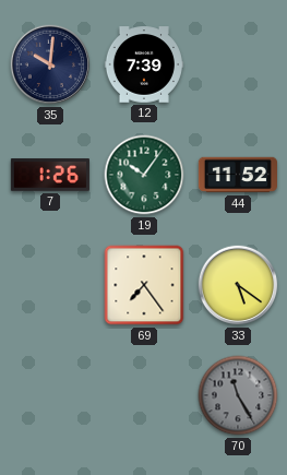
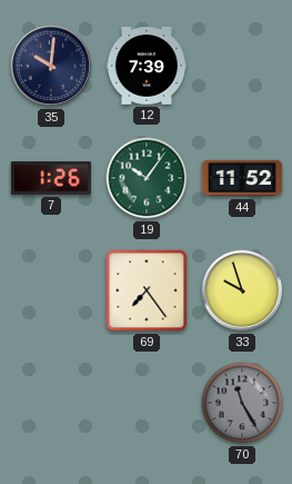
33: 5:21 -> 9:57
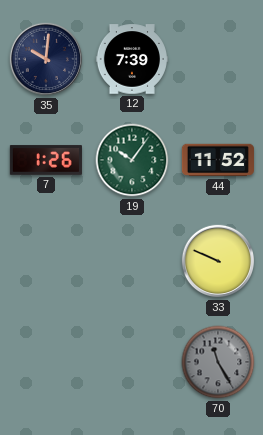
69: 7:24 -> none
33: 9:57 -> 9:49
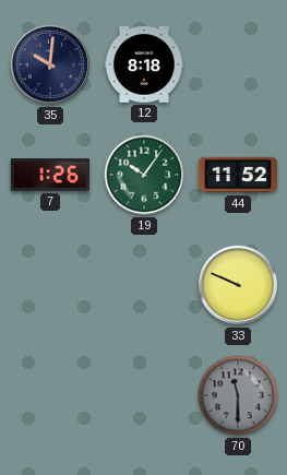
12: 7:39 -> 8:18
70: 11:25 -> 11:30
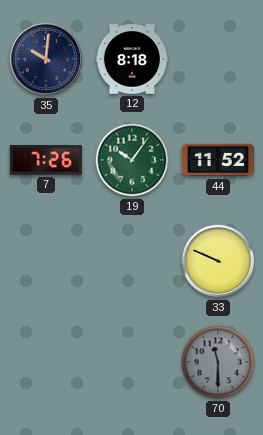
7: 1:26 -> 7:26
